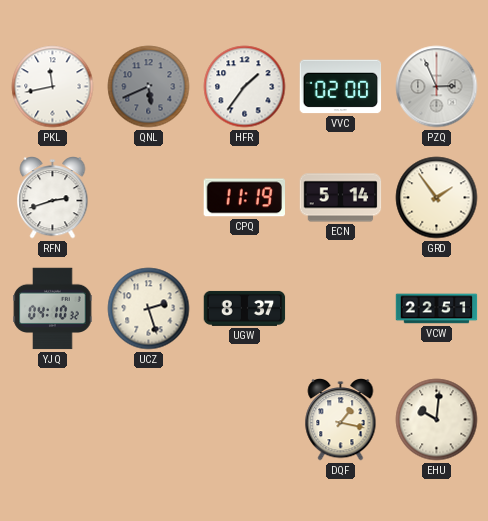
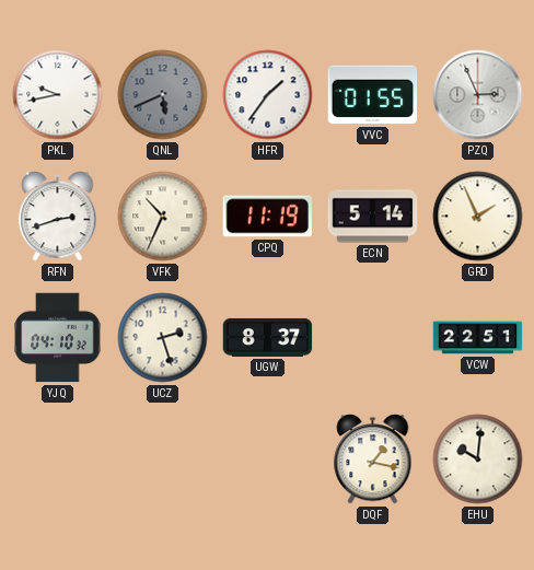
PKL: 11:43 -> 9:43
VVC: 02:00 -> 01:55
VFK: none -> 10:34
GRD: 1:54 -> 1:56
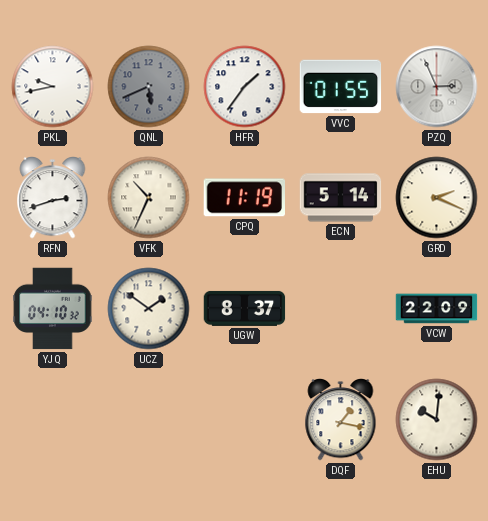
GRD: 1:56 -> 2:19
UCZ: 2:27 -> 1:51
VCW: 22:51 -> 22:09
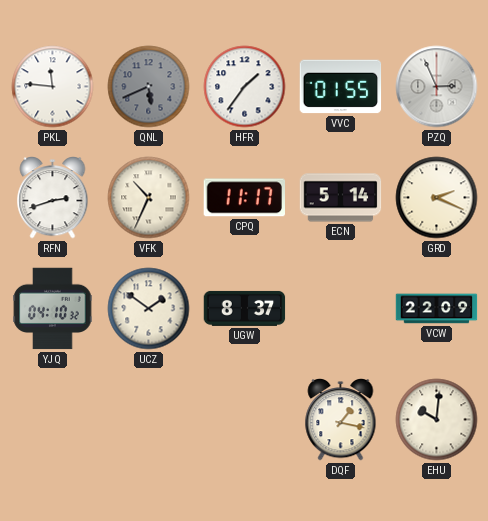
PKL: 9:43 -> 11:46
CPQ: 11:19 -> 11:17
